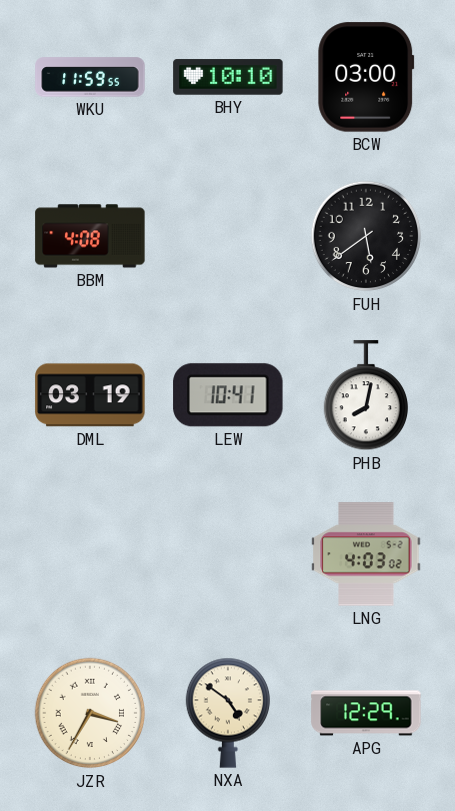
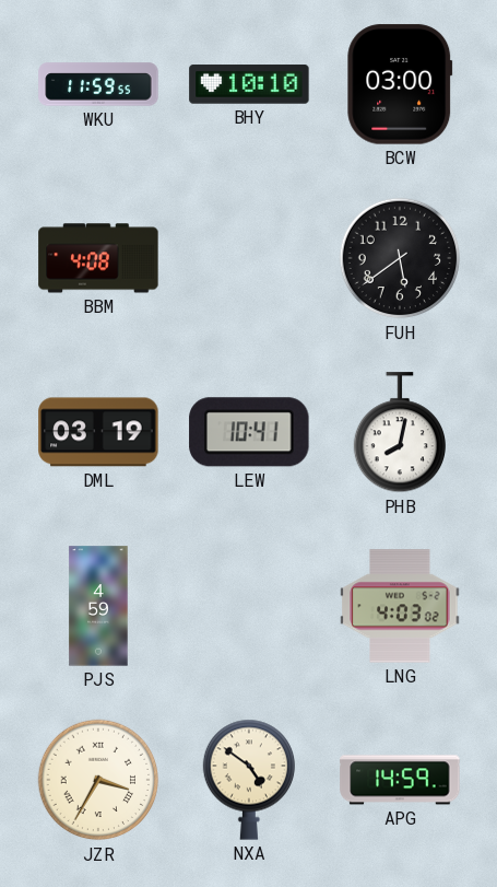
PJS: none -> 4:59
APG: 12:29 -> 14:59
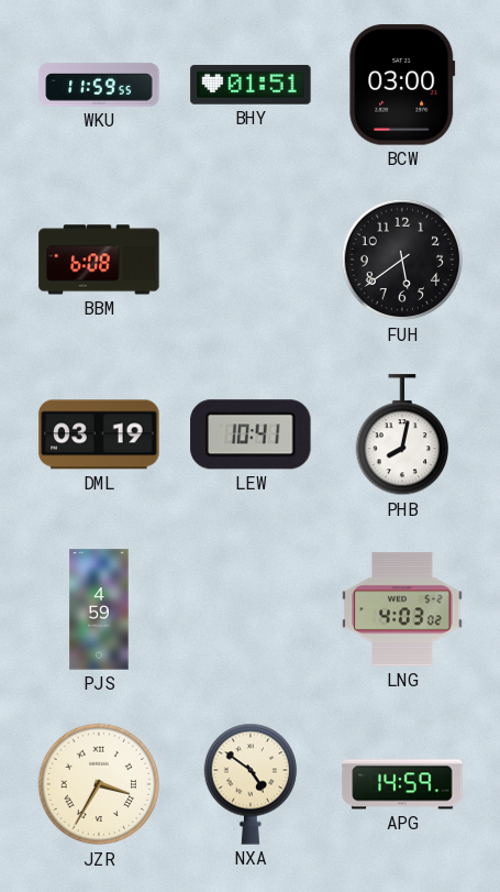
BHY: 10:10 -> 01:51
BBM: 4:08 -> 6:08
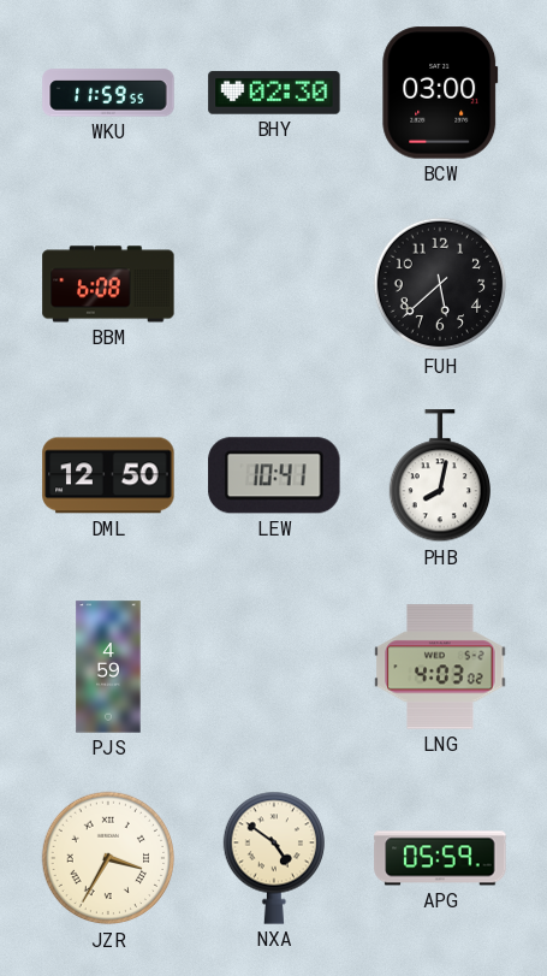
BHY: 01:51 -> 02:30
FUH: 5:39 -> 5:38
DML: 03:19 -> 12:50
APG: 14:59 -> 05:59
